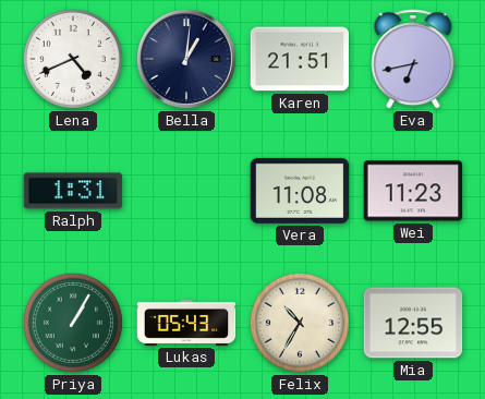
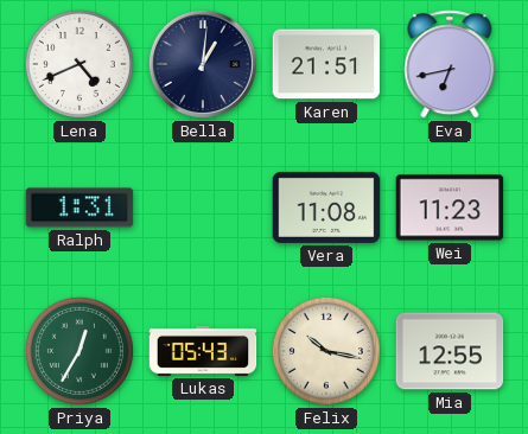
Priya: 1:05 -> 12:35
Felix: 10:35 -> 10:17
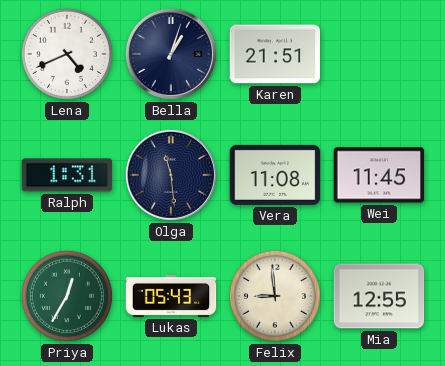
Bella: 1:01 -> 1:03
Eva: 6:43 -> none
Olga: none -> 11:29
Wei: 11:23 -> 11:45
Felix: 10:17 -> 8:59
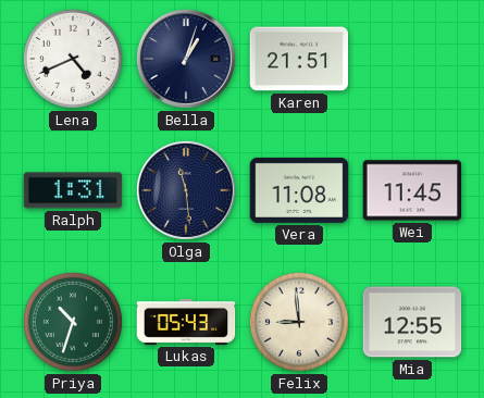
Priya: 12:35 -> 10:33
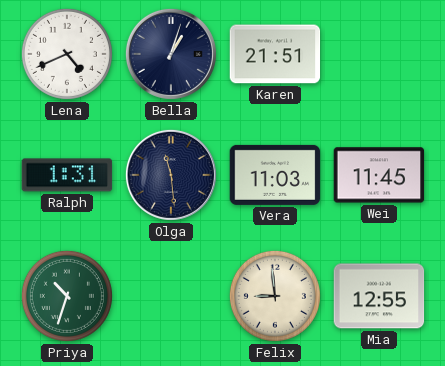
Vera: 11:08 -> 11:03
Lukas: 05:43 -> none
